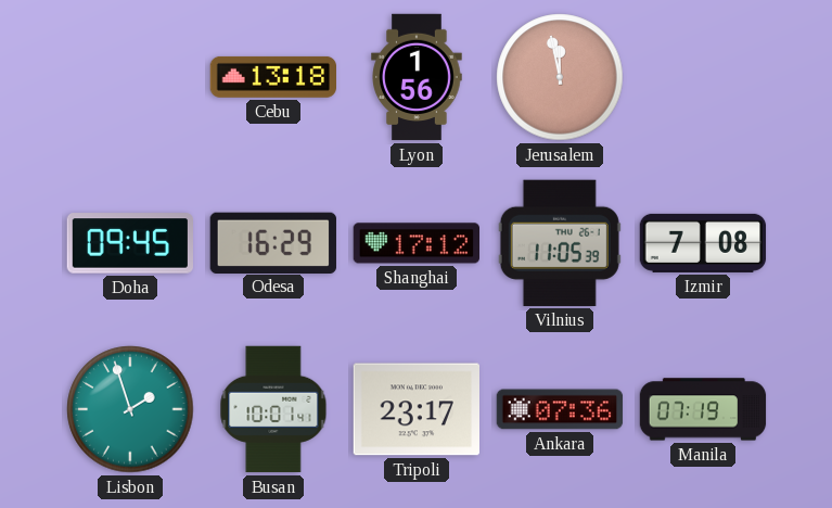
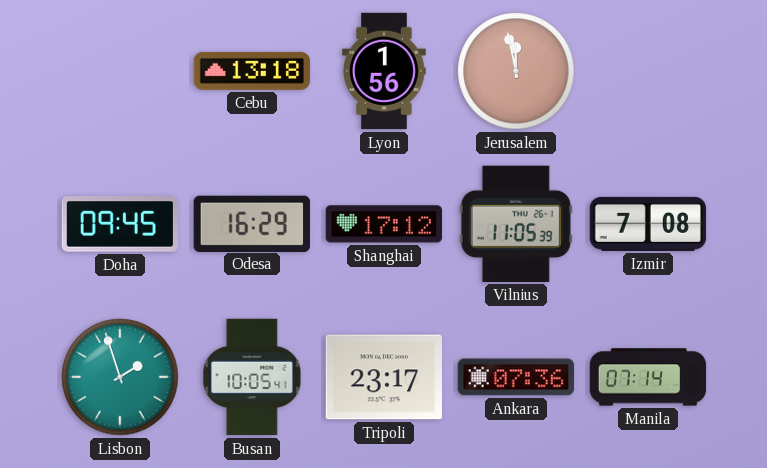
Busan: 10:01 -> 10:05
Manila: 07:19 -> 07:14
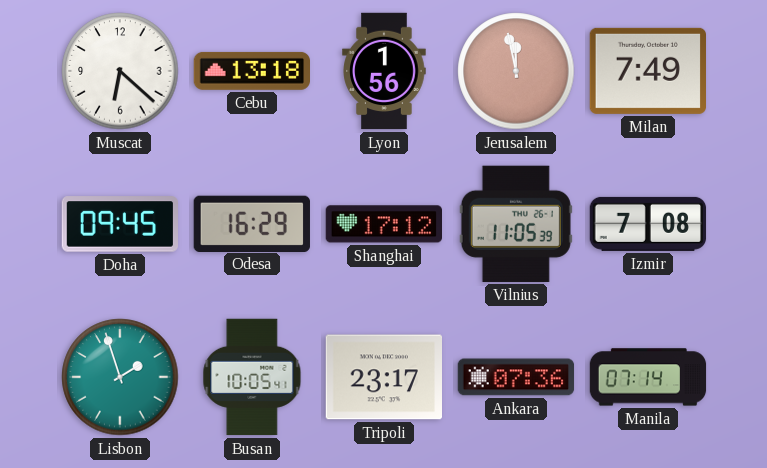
Muscat: none -> 6:22
Milan: none -> 7:49
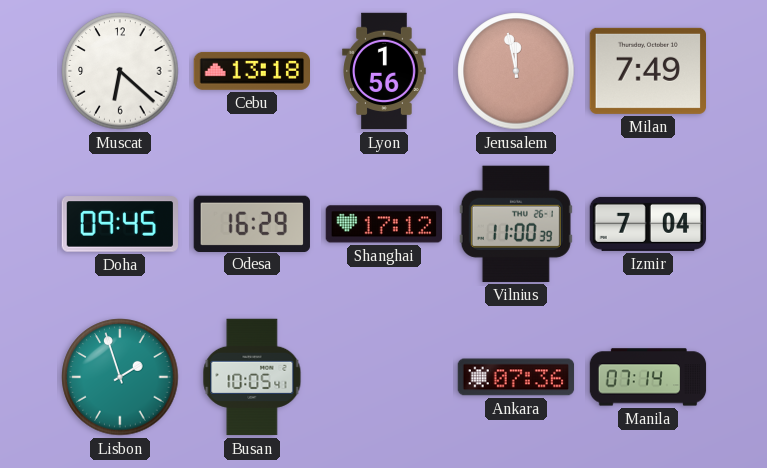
Vilnius: 11:05 -> 11:00
Izmir: 7:08 -> 7:04
Tripoli: 23:17 -> none
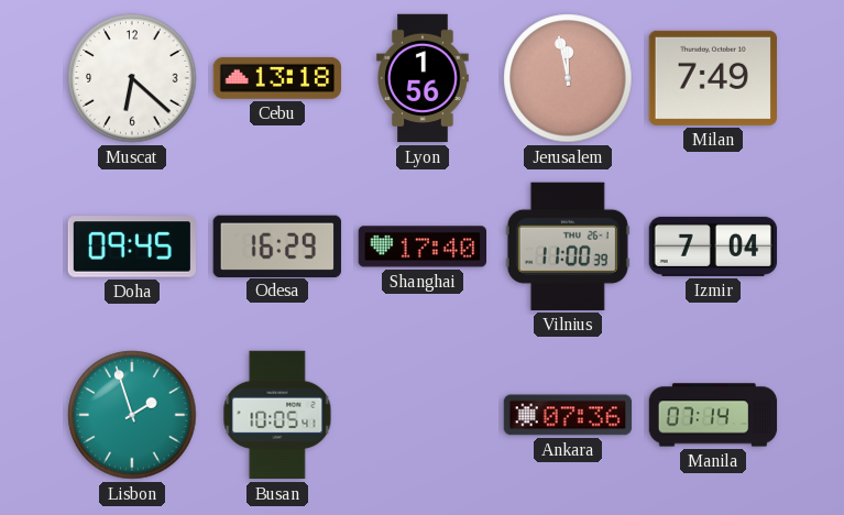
Shanghai: 17:12 -> 17:40
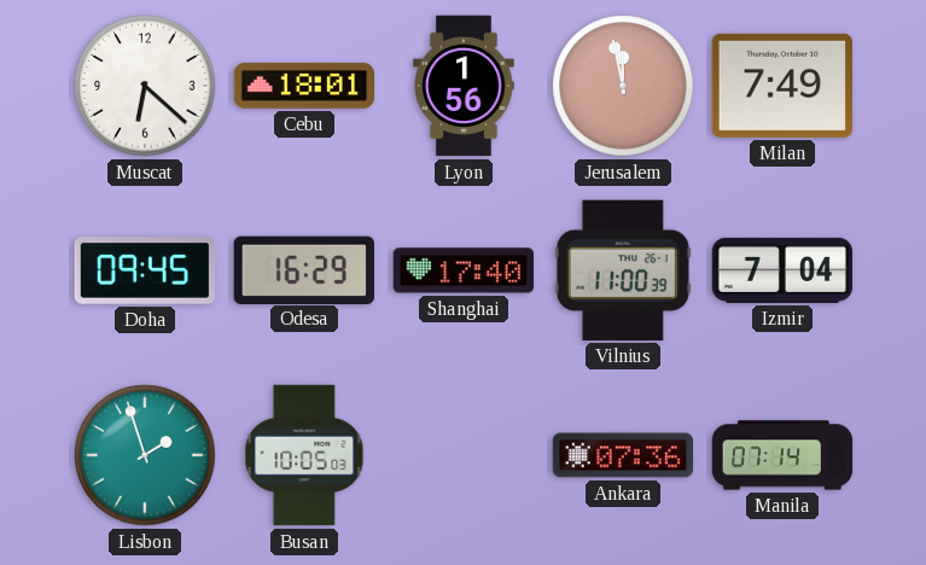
Cebu: 13:18 -> 18:01
Busan: 10:05:41 -> 10:05:03
